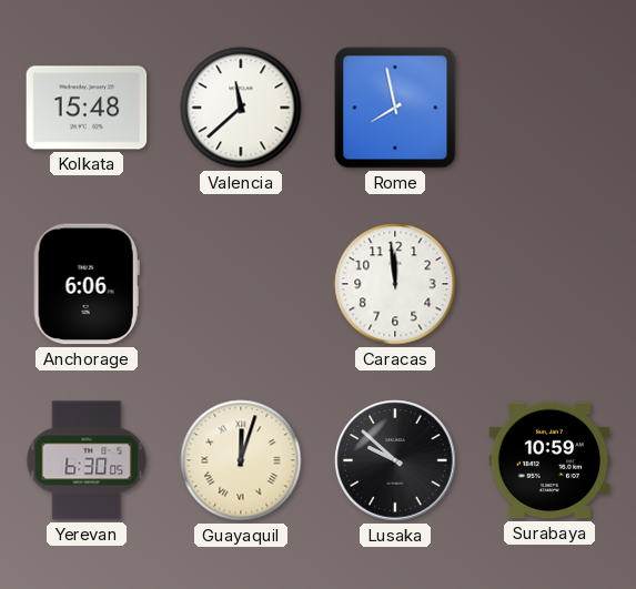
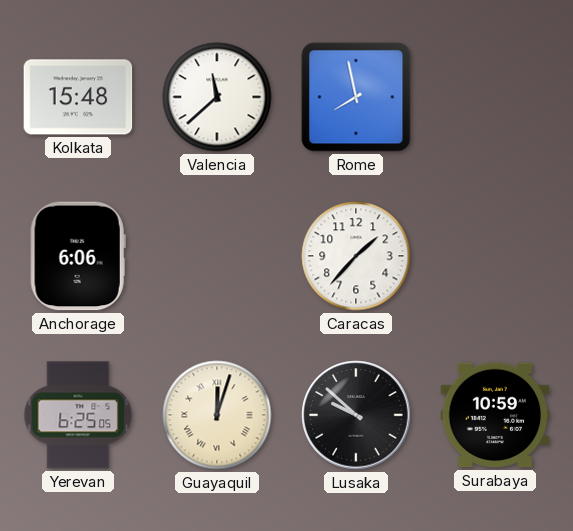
Caracas: 11:59 -> 1:37
Yerevan: 6:30 -> 6:25
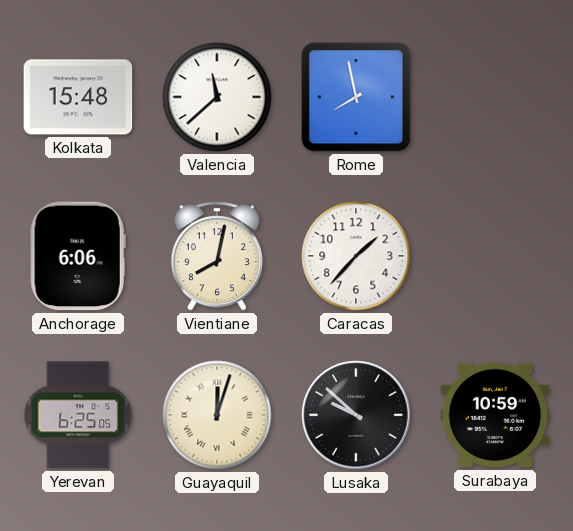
Vientiane: none -> 8:02
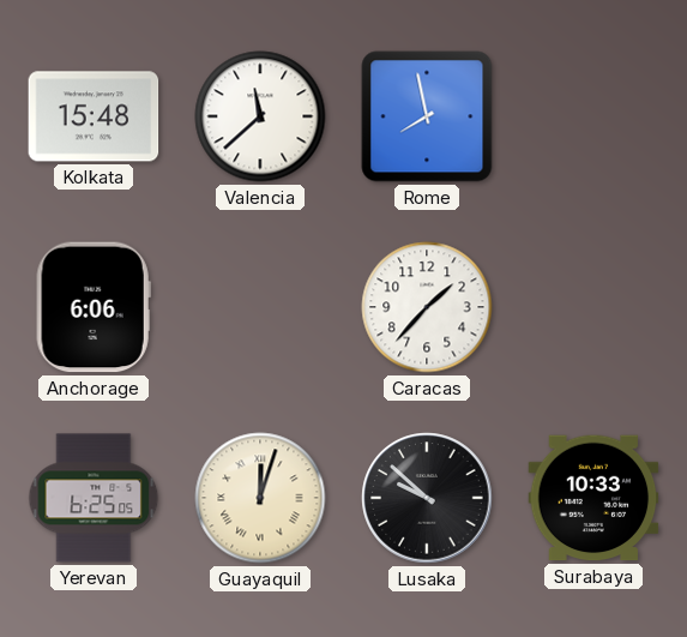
Vientiane: 8:02 -> none
Surabaya: 10:59 -> 10:33
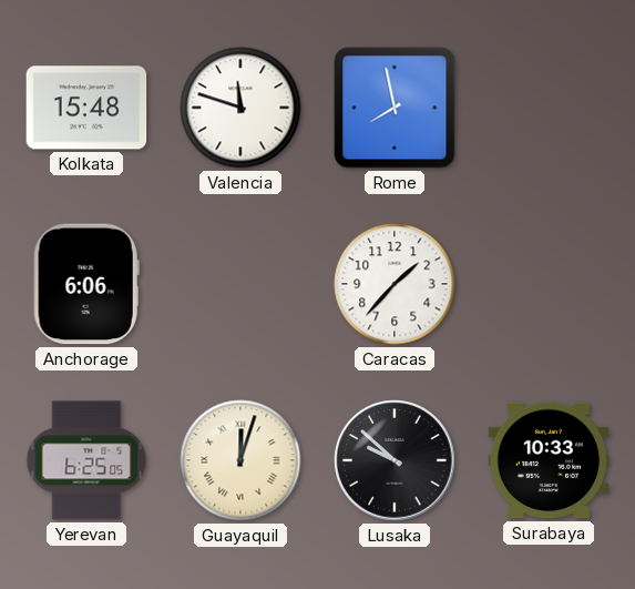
Valencia: 11:38 -> 11:48
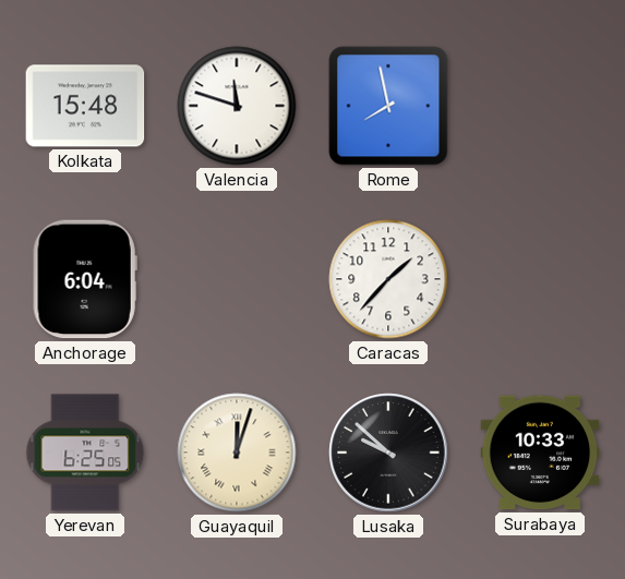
Anchorage: 6:06 -> 6:04
